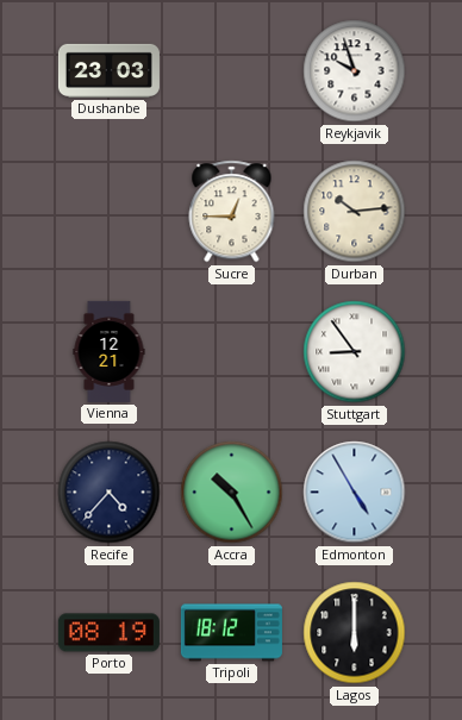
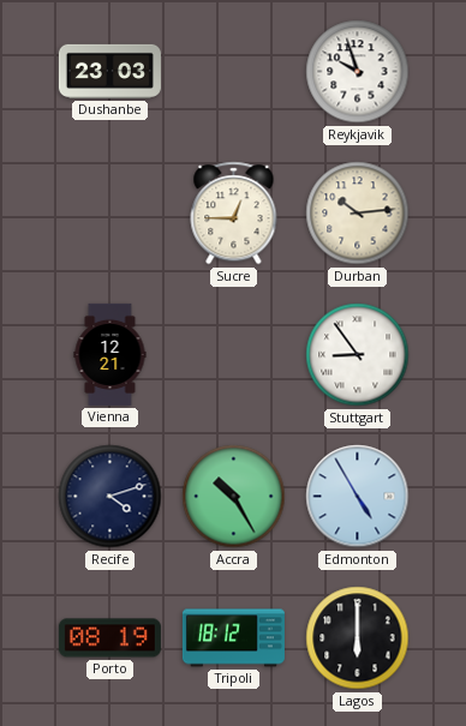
Recife: 4:37 -> 4:12
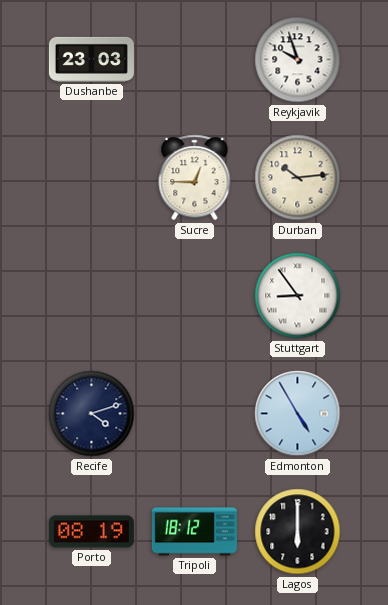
Vienna: 12:21 -> none
Accra: 10:25 -> none
